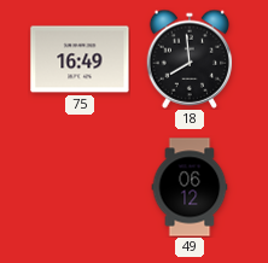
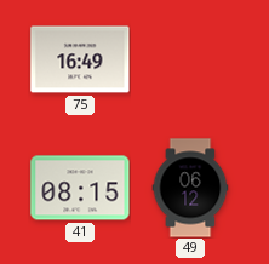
18: 7:59 -> none
41: none -> 08:15
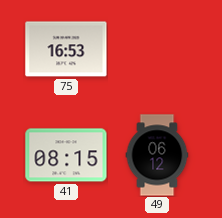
75: 16:49 -> 16:53
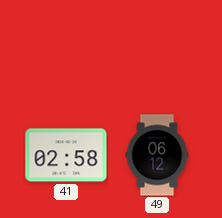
75: 16:53 -> none
41: 08:15 -> 02:58
